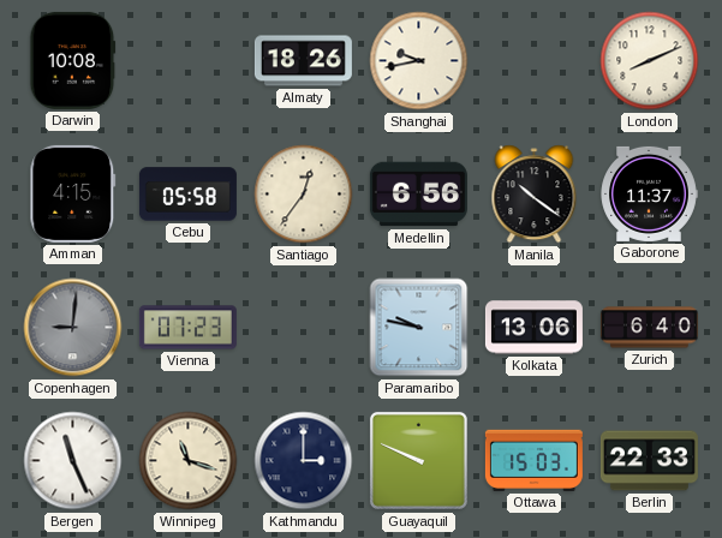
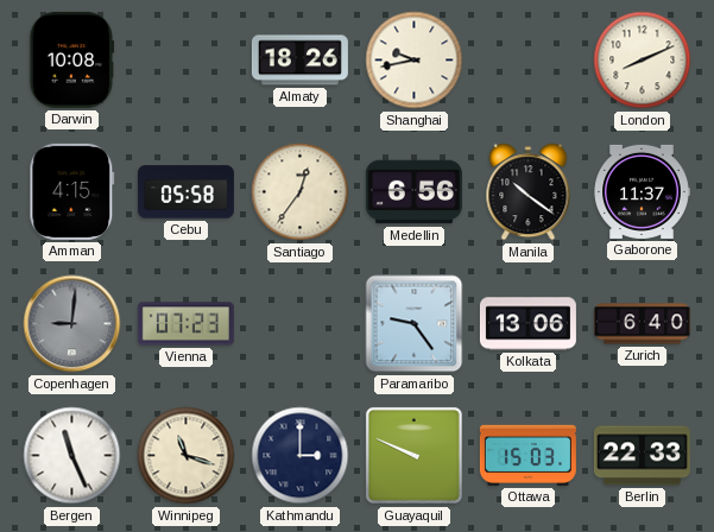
Paramaribo: 9:47 -> 9:24
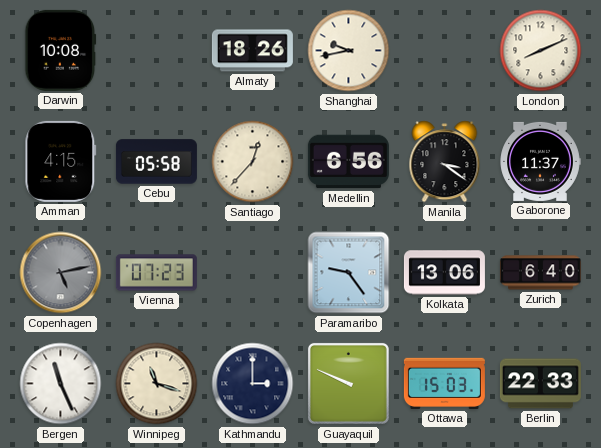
Santiago: 12:36 -> 12:37
Manila: 10:21 -> 3:21
Copenhagen: 9:01 -> 5:13
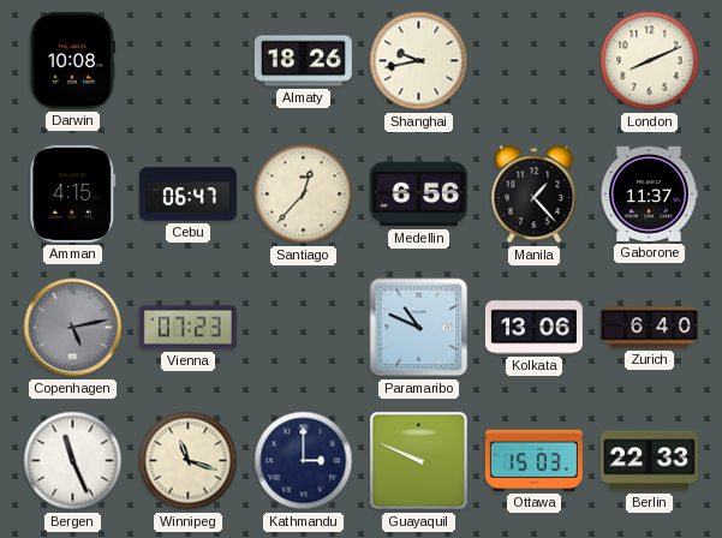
Cebu: 05:58 -> 06:47
Manila: 3:21 -> 1:23
Paramaribo: 9:24 -> 10:49
